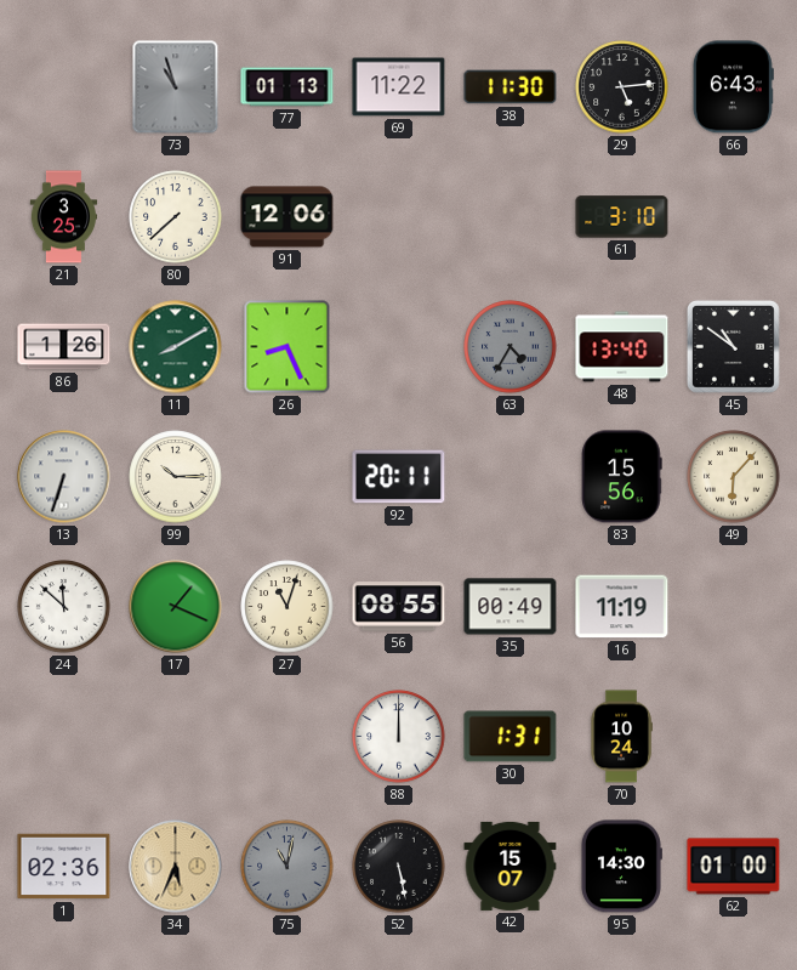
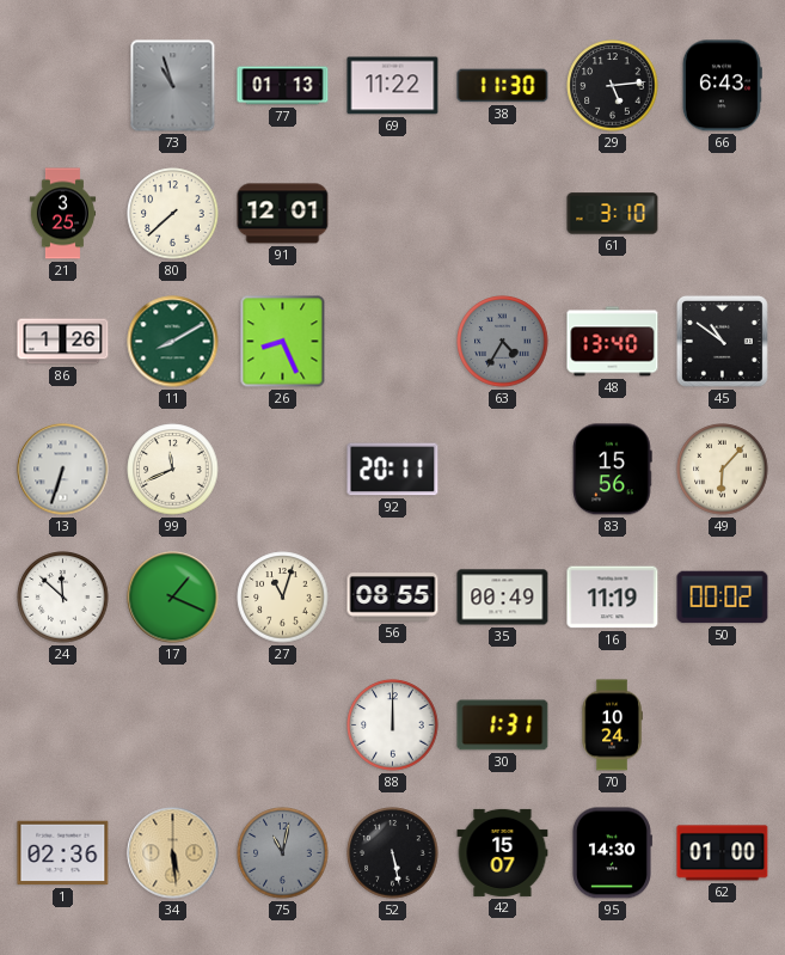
91: 12:06 -> 12:01
99: 10:15 -> 11:41
50: none -> 00:02
34: 5:34 -> 5:29
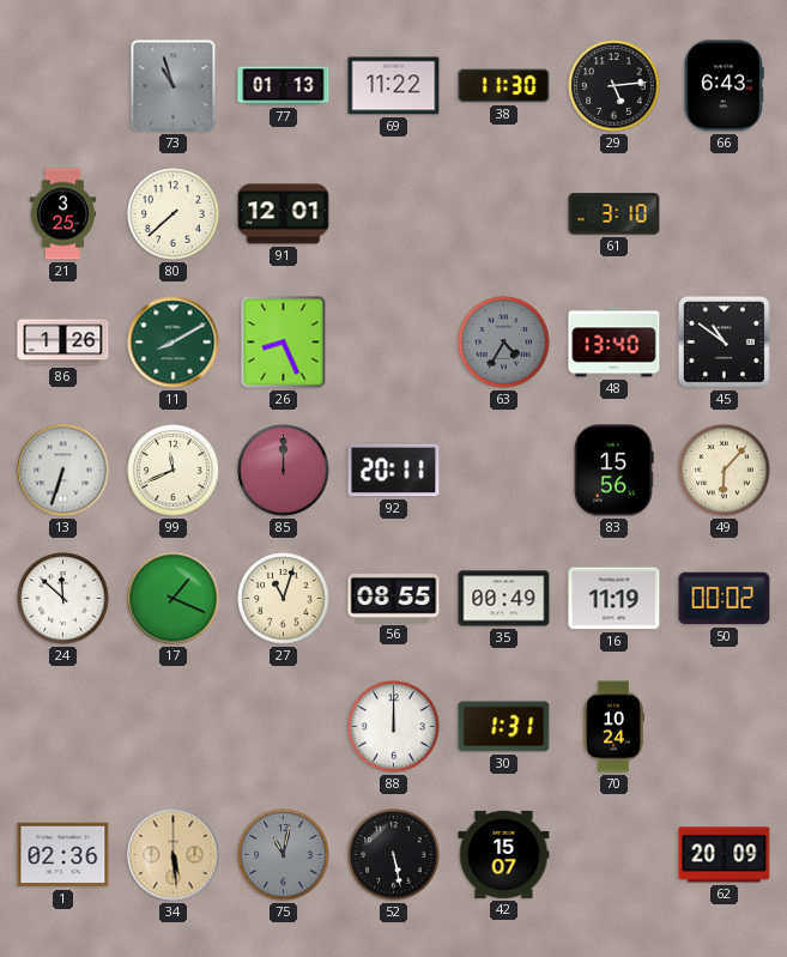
85: none -> 12:00
95: 14:30 -> none
62: 01:00 -> 20:09
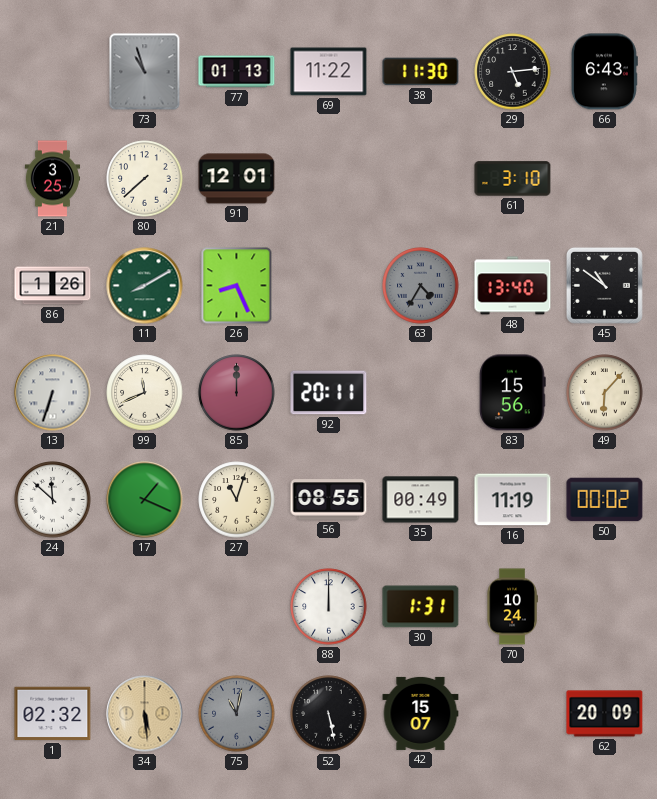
1: 02:36 -> 02:32
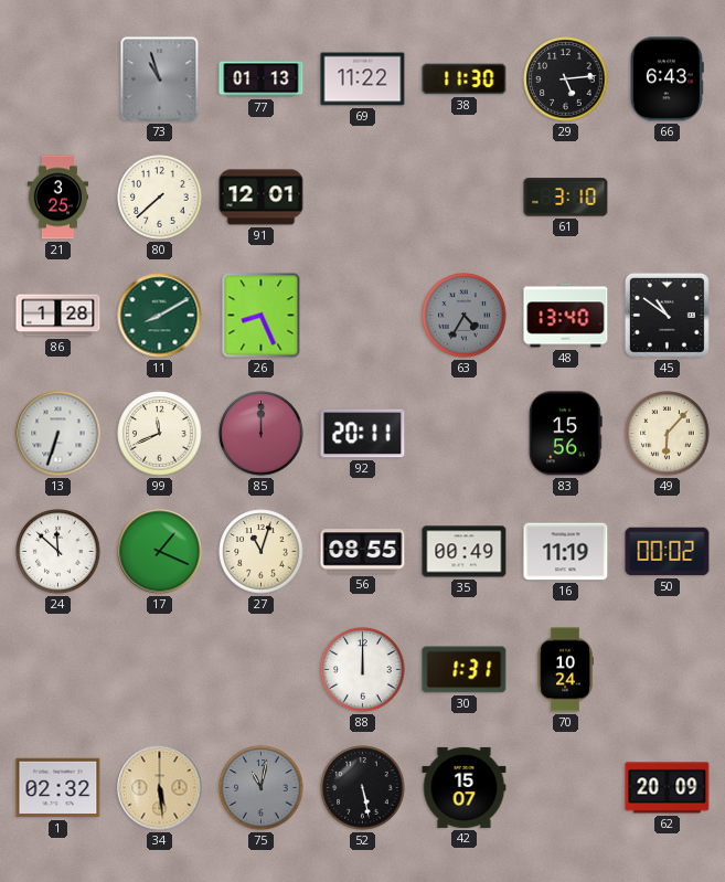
86: 1:26 -> 1:28
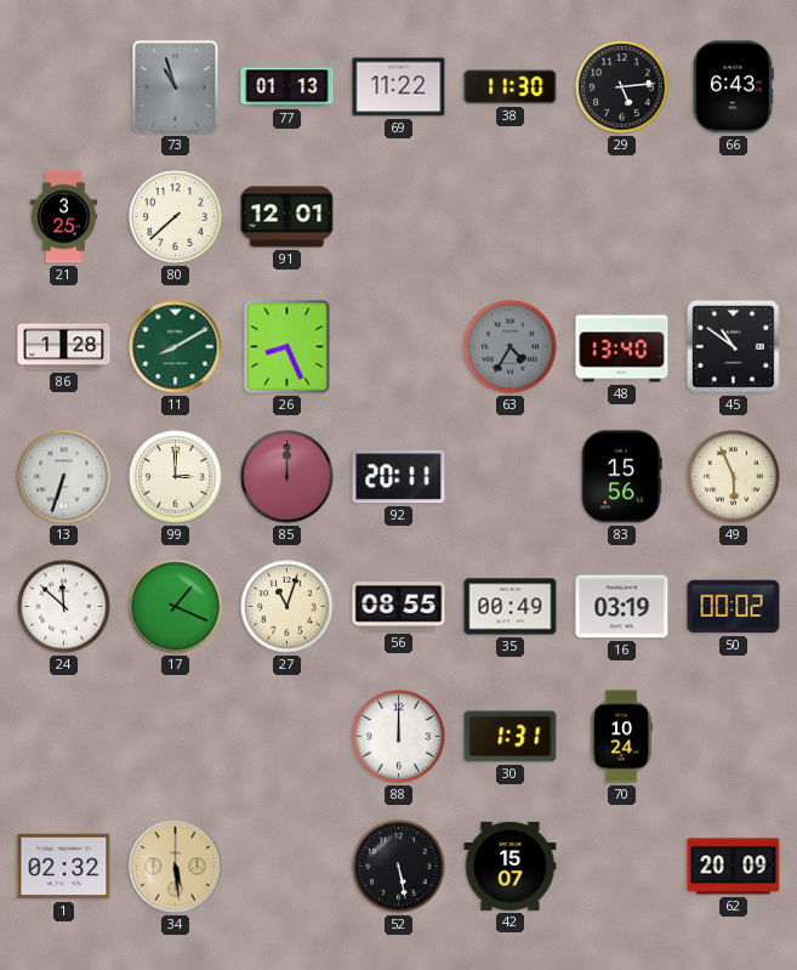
61: 3:10 -> none
99: 11:41 -> 3:00
49: 6:07 -> 5:56
16: 11:19 -> 03:19
75: 11:02 -> none
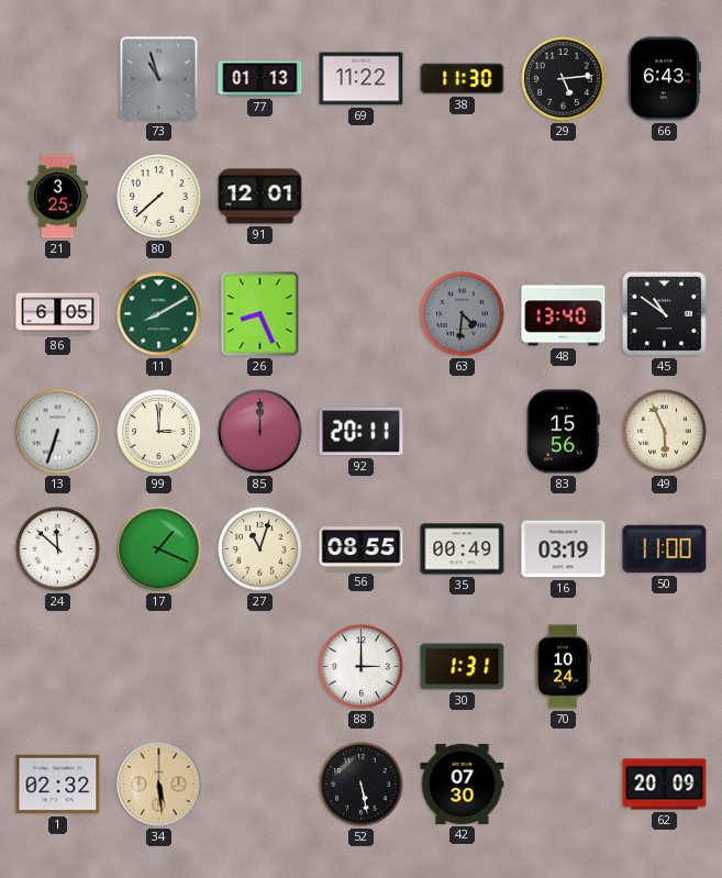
86: 1:28 -> 6:05
63: 4:35 -> 4:31
50: 00:02 -> 11:00
88: 12:00 -> 3:00
42: 15:07 -> 07:30
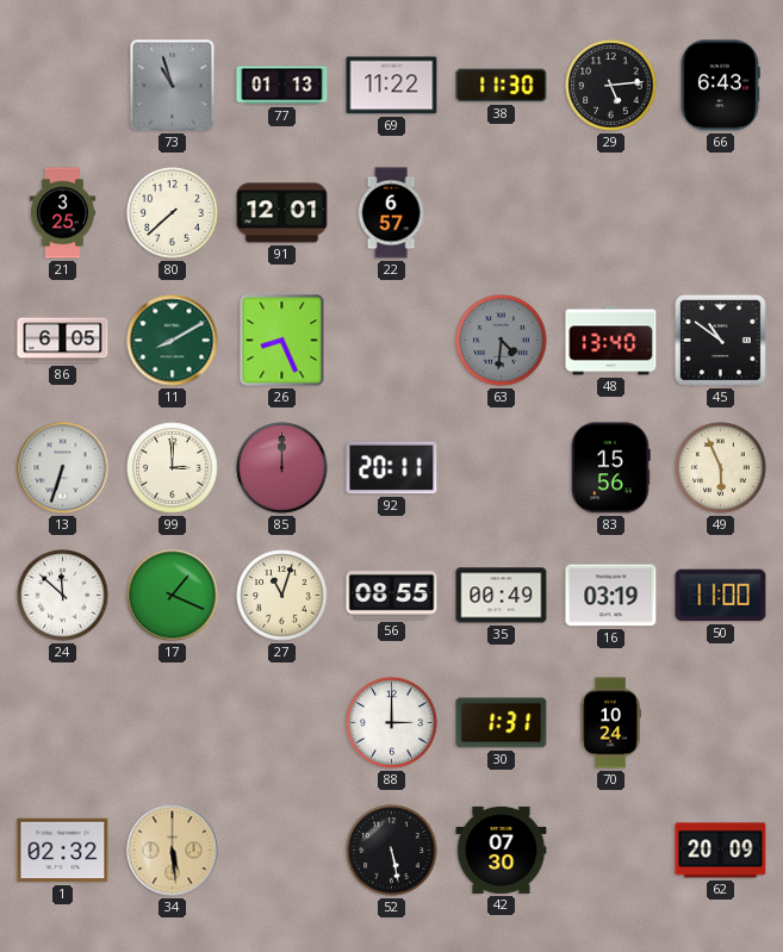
22: none -> 6:57
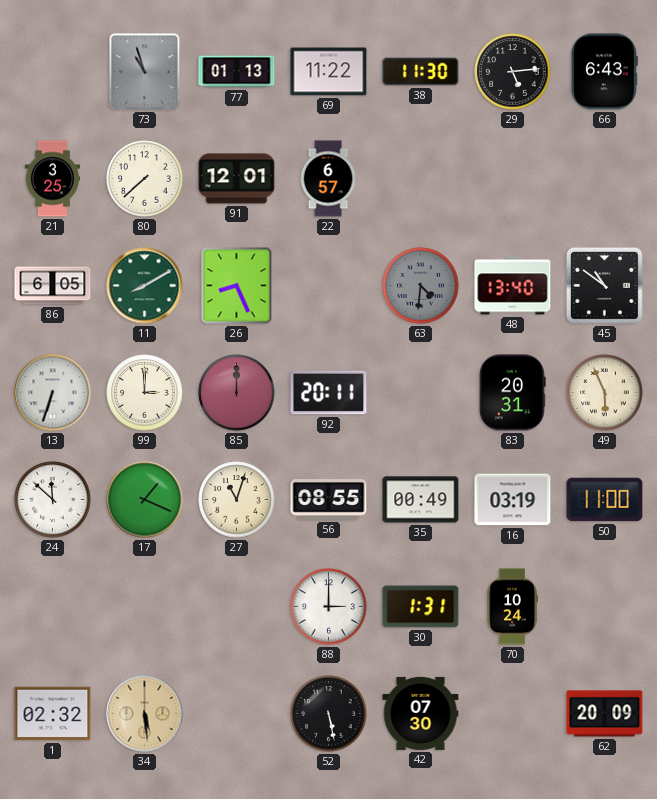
83: 15:56 -> 20:31
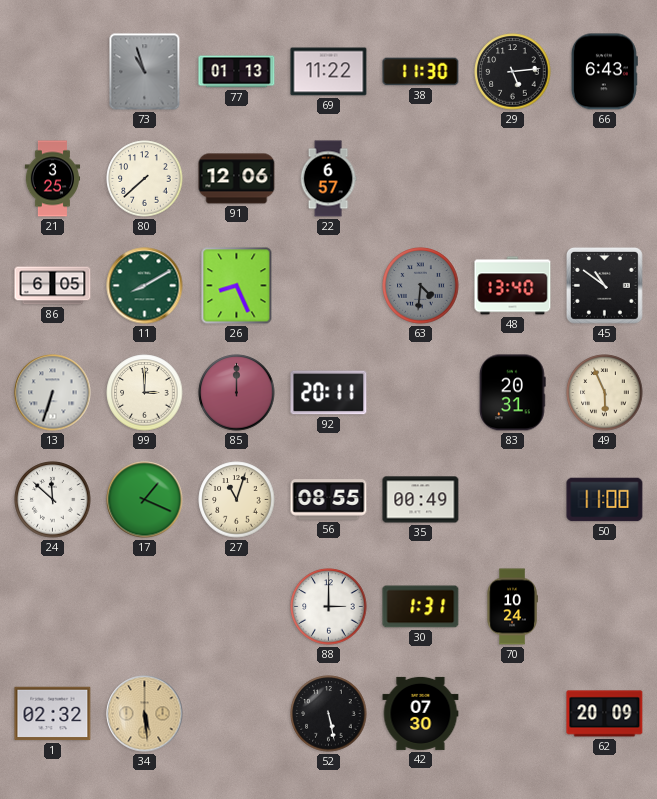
91: 12:01 -> 12:06
16: 03:19 -> none
